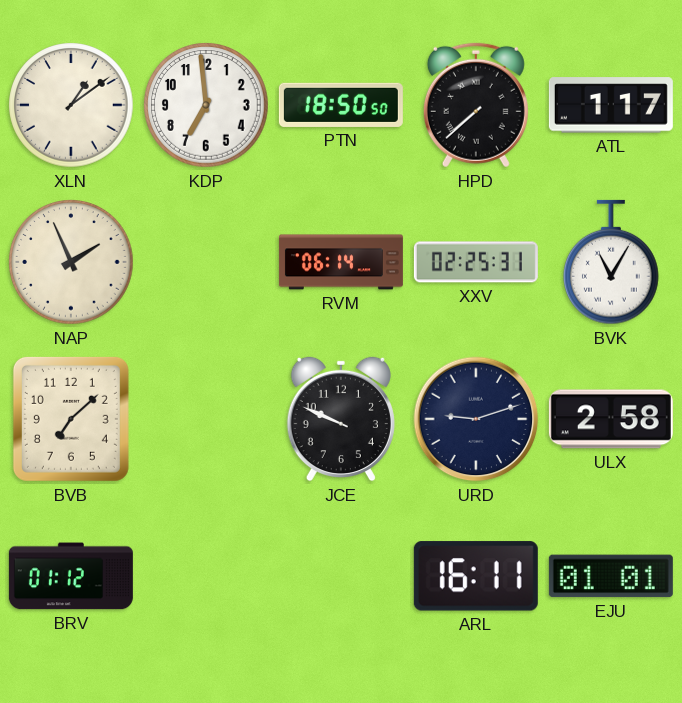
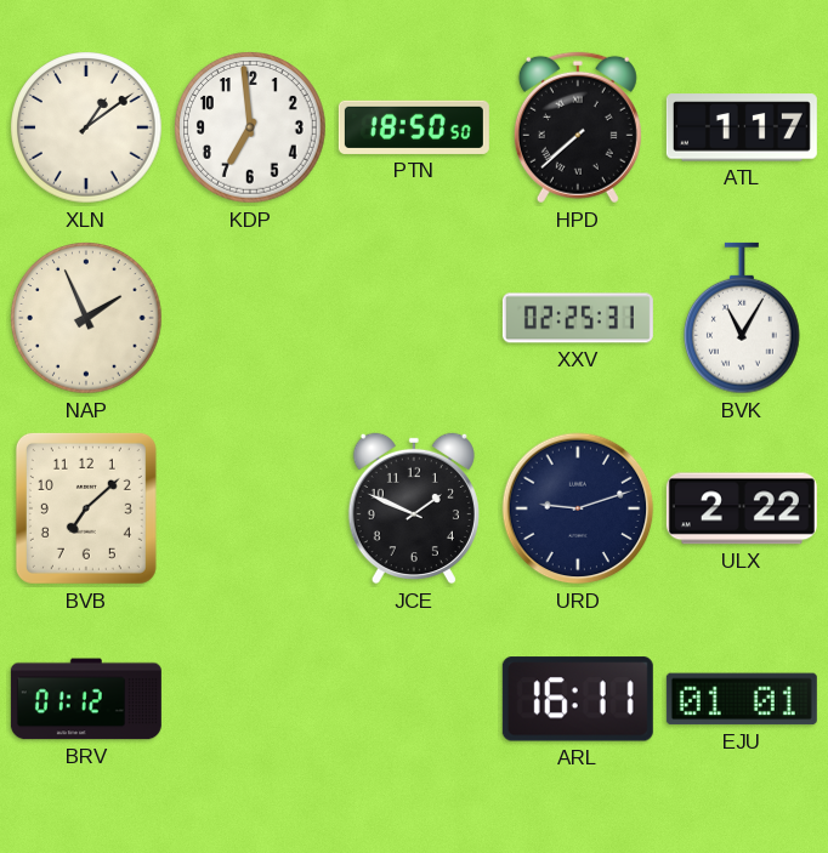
RVM: 06:14 -> none
JCE: 9:49 -> 1:49
ULX: 2:58 -> 2:22
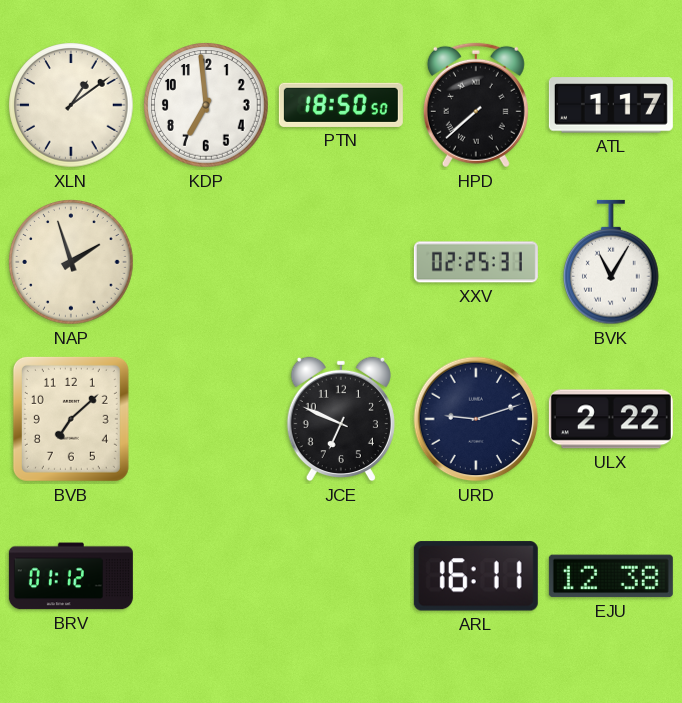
NAP: 1:56 -> 1:57
JCE: 1:49 -> 6:49
EJU: 01:01 -> 12:38
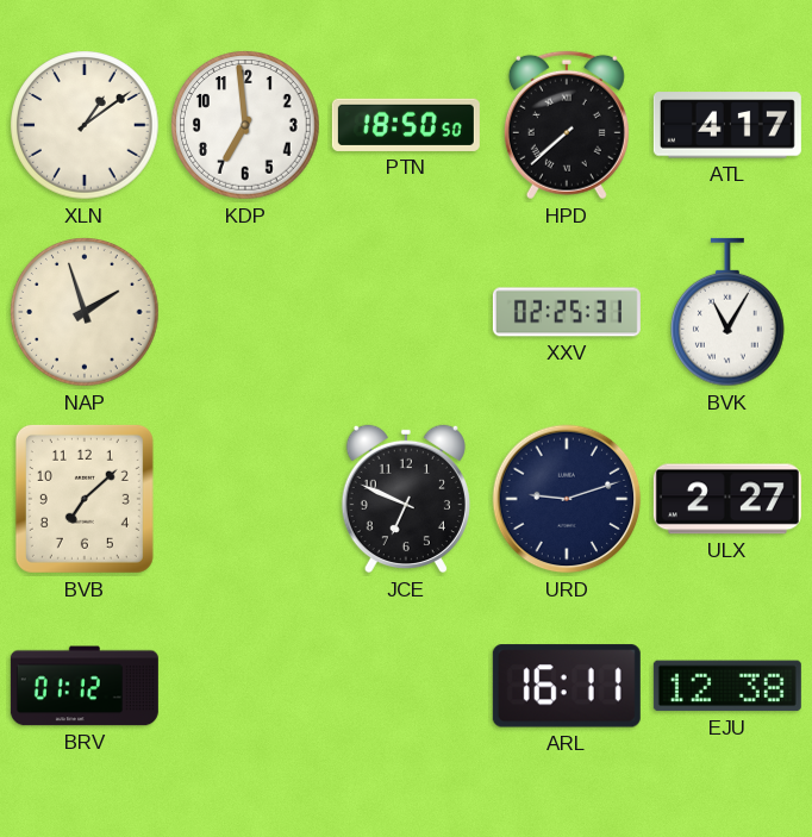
ATL: 1:17 -> 4:17
ULX: 2:22 -> 2:27
